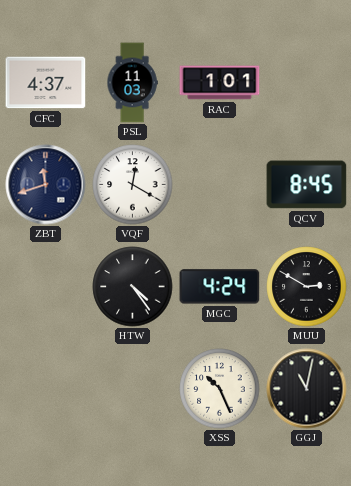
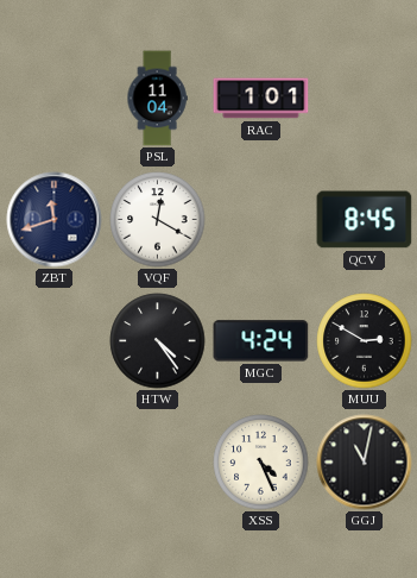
CFC: 4:37 -> none
PSL: 11:03 -> 11:04
XSS: 10:26 -> 4:26
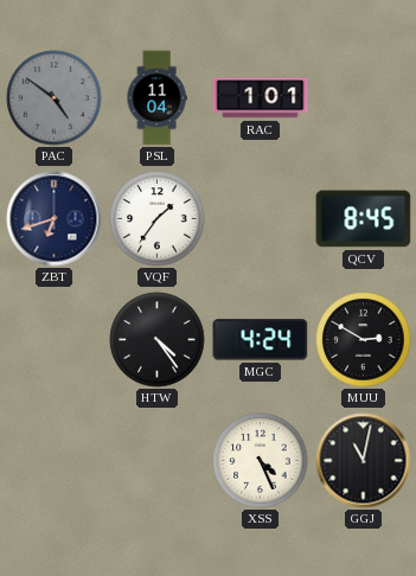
PAC: none -> 4:51
ZBT: 11:42 -> 6:42
VQF: 12:20 -> 1:36
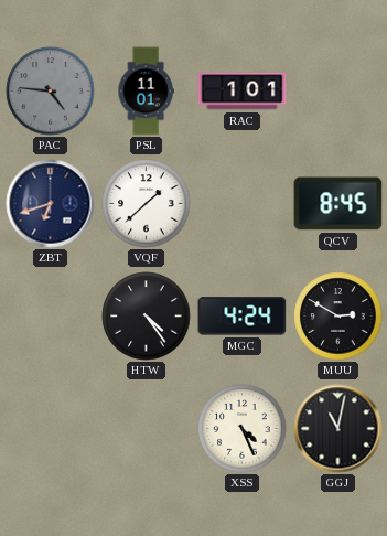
PAC: 4:51 -> 4:46
PSL: 11:04 -> 11:01
VQF: 1:36 -> 1:38
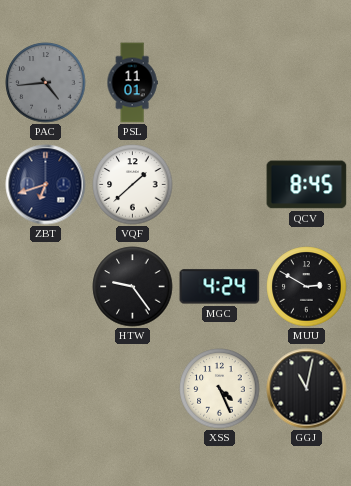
PAC: 4:46 -> 4:44
RAC: 1:01 -> none
HTW: 4:24 -> 9:24
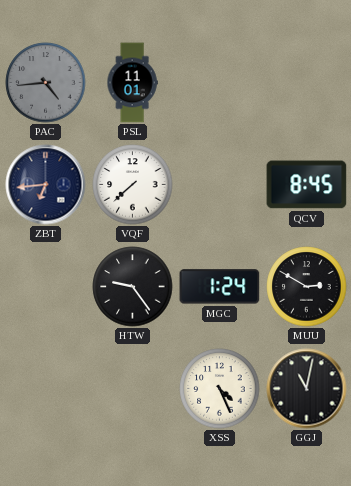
ZBT: 6:42 -> 6:44
VQF: 1:38 -> 7:38
MGC: 4:24 -> 1:24
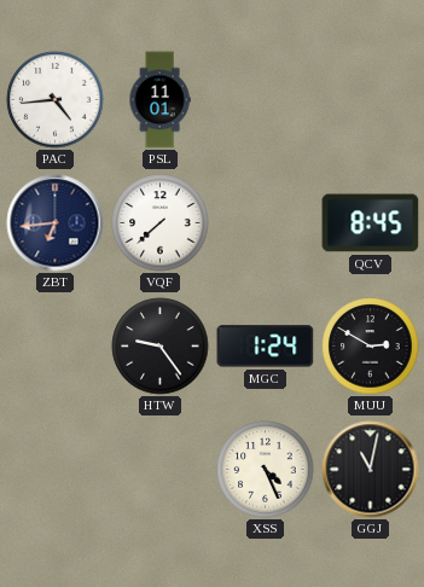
PAC dial: grey -> white
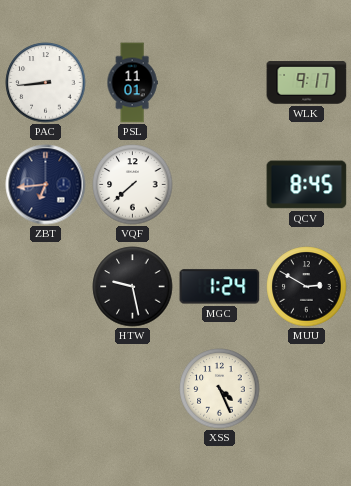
PAC: 4:44 -> 8:44
WLK: none -> 9:17
HTW: 9:24 -> 9:28
GGJ: 11:02 -> none
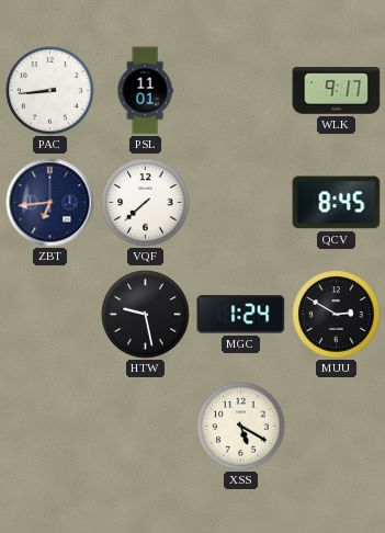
XSS: 4:26 -> 5:20
